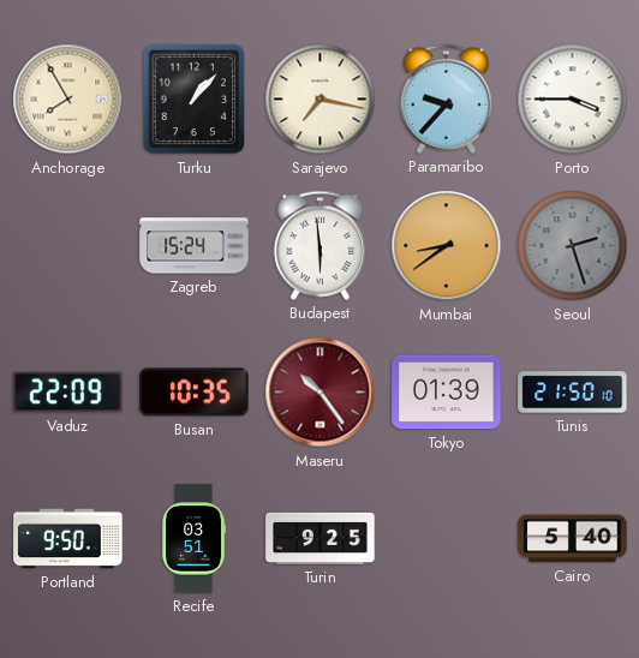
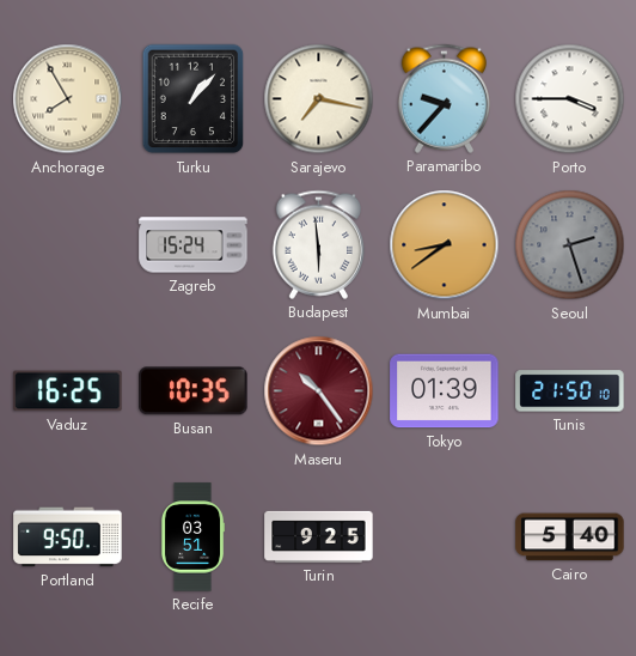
Vaduz: 22:09 -> 16:25
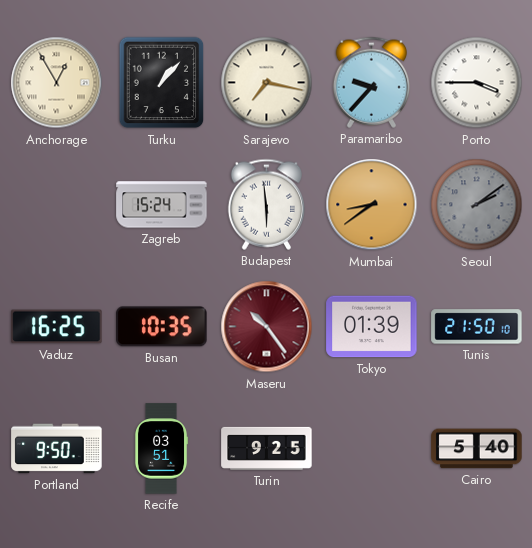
Anchorage: 7:55 -> 12:55
Seoul: 2:27 -> 2:09
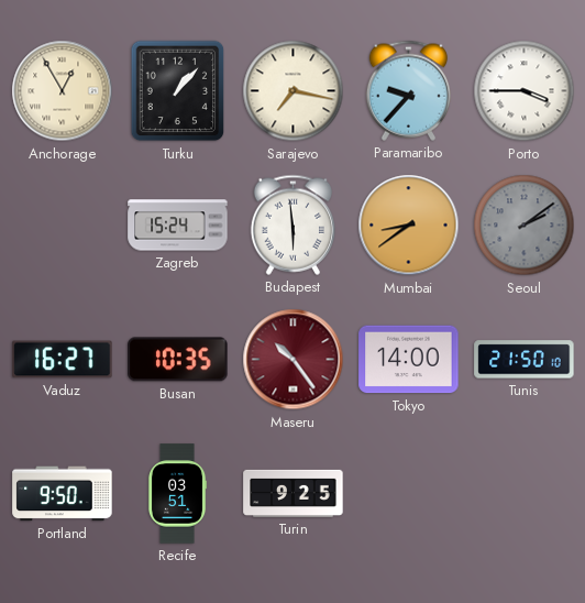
Vaduz: 16:25 -> 16:27
Tokyo: 01:39 -> 14:00
Cairo: 5:40 -> none
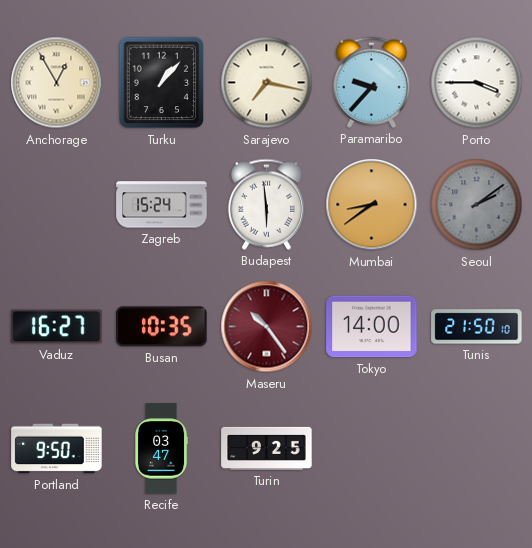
Recife: 03:51 -> 03:47
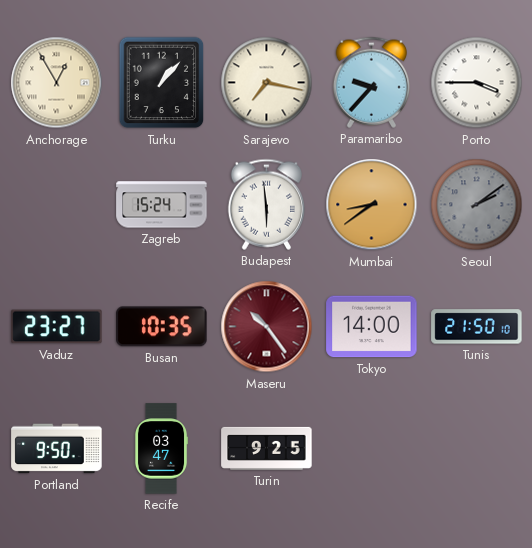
Vaduz: 16:27 -> 23:27
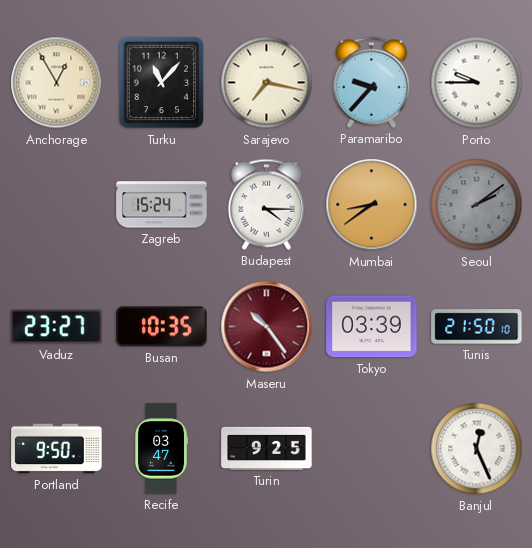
Turku: 1:07 -> 11:07
Porto: 3:45 -> 9:45
Budapest: 5:59 -> 4:15
Tokyo: 14:00 -> 03:39
Banjul: none -> 12:26
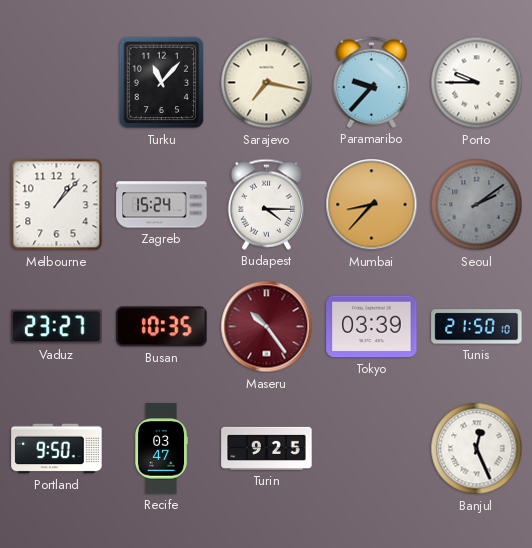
Anchorage: 12:55 -> none
Melbourne: none -> 1:07
Mumbai: 8:39 -> 8:37
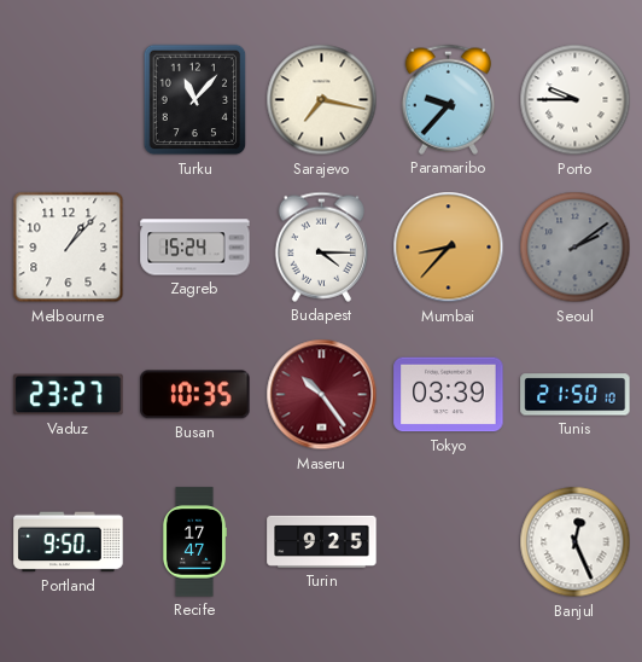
Recife: 03:47 -> 17:47
